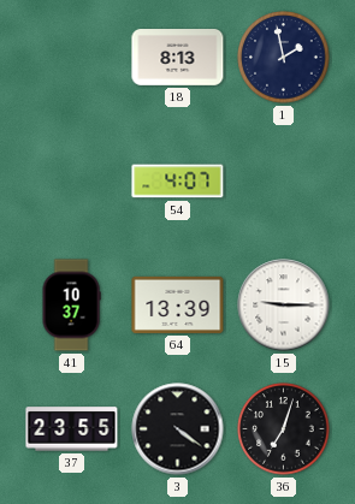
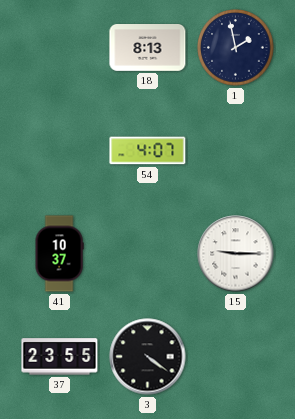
64: 13:39 -> none
36: 7:03 -> none
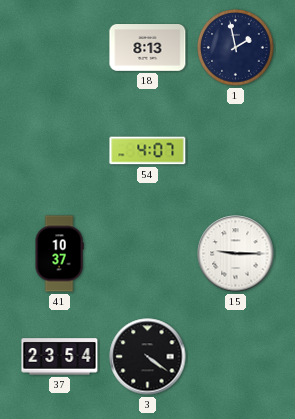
37: 23:55 -> 23:54
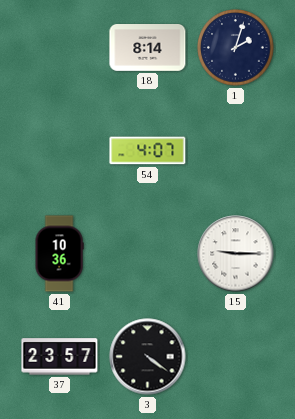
18: 8:13 -> 8:14
1: 1:58 -> 2:03
41: 10:37 -> 10:36
37: 23:54 -> 23:57
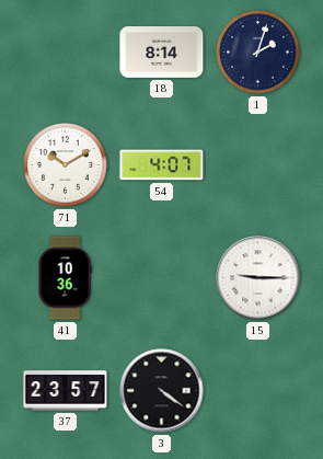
71: none -> 10:10
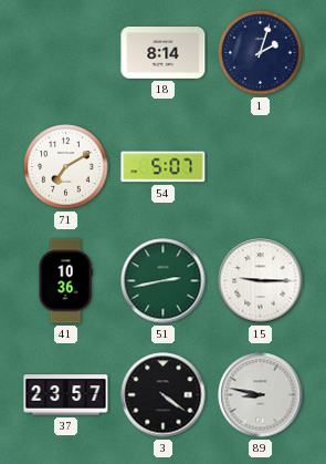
71: 10:10 -> 7:10
54: 4:07 -> 5:07
51: none -> 2:43
89: none -> 8:47
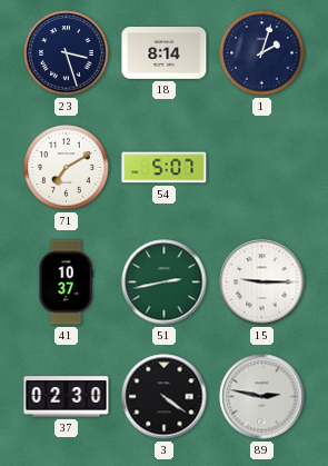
23: none -> 3:27
41: 10:36 -> 10:37
37: 23:57 -> 02:30
89: 8:47 -> 2:47
